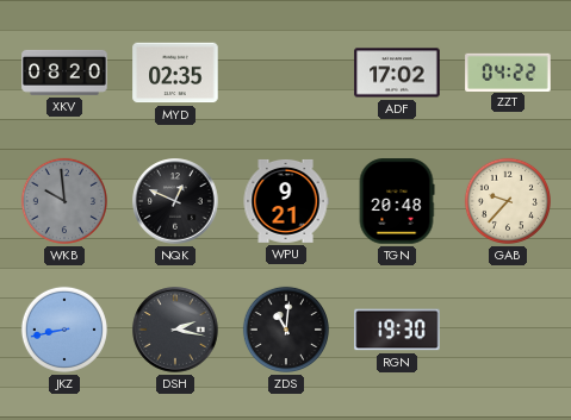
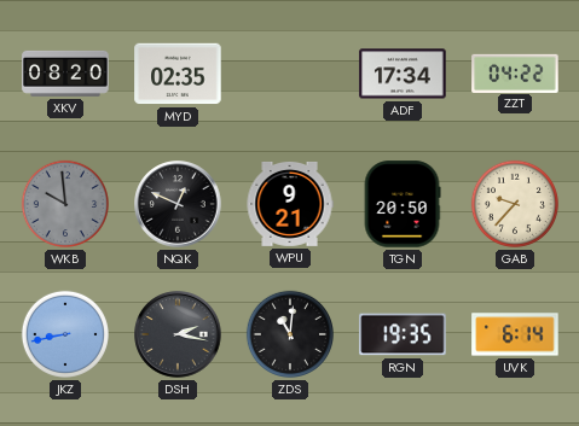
ADF: 17:02 -> 17:34
TGN: 20:48 -> 20:50
RGN: 19:30 -> 19:35
UVK: none -> 6:14
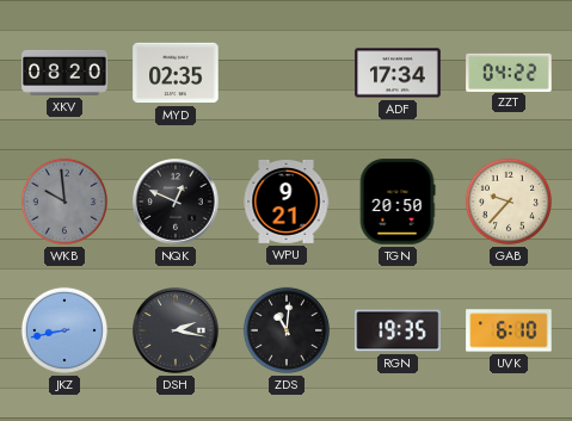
UVK: 6:14 -> 6:10
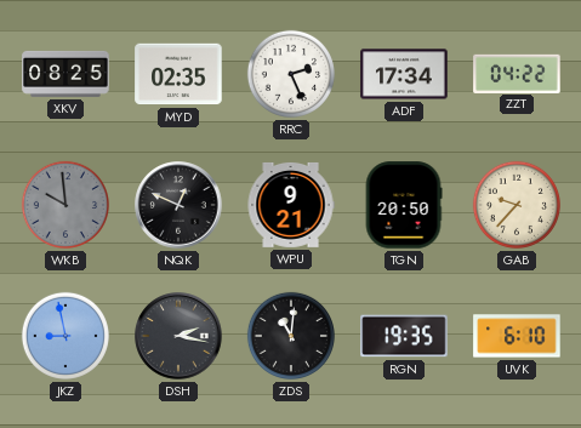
XKV: 08:20 -> 08:25
RRC: none -> 2:26
JKZ: 8:43 -> 8:58
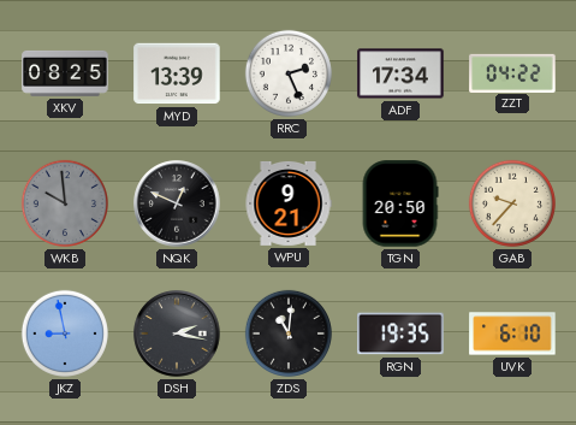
MYD: 02:35 -> 13:39
